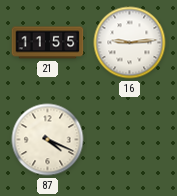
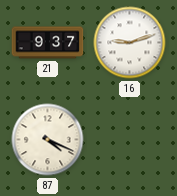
21: 11:55 -> 9:37
16: 9:14 -> 9:12
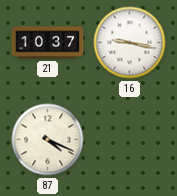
21: 9:37 -> 10:37
16: 9:12 -> 9:17
